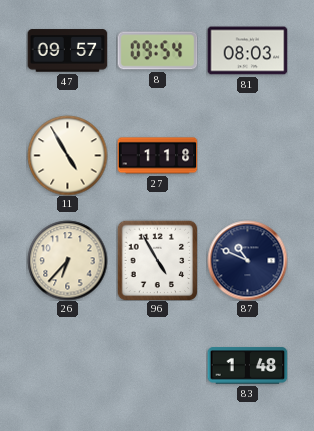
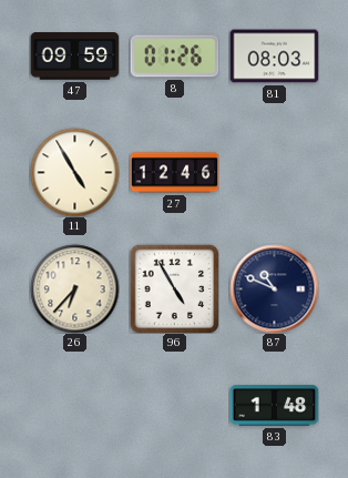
47: 09:57 -> 09:59
8: 09:54 -> 01:26
27: 1:18 -> 12:46
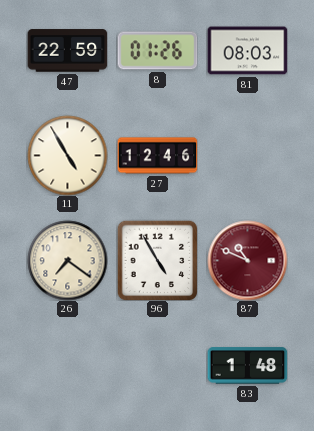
47: 09:59 -> 22:59
26: 6:37 -> 7:21
87 dial: navy -> burgundy
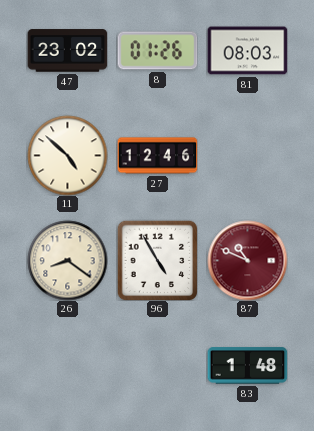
47: 22:59 -> 23:02
11: 4:55 -> 4:52
26: 7:21 -> 8:21
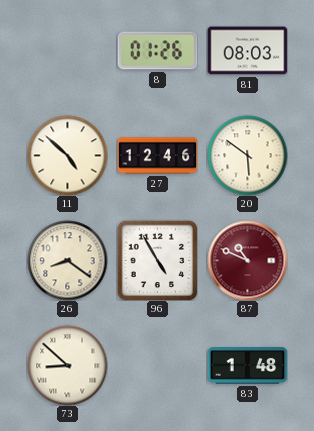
47: 23:02 -> none
20: none -> 5:51
73: none -> 8:52
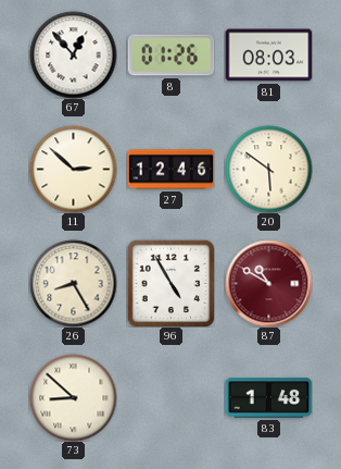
67: none -> 12:53
11: 4:52 -> 2:52
26: 8:21 -> 8:25
87: 10:49 -> 10:50
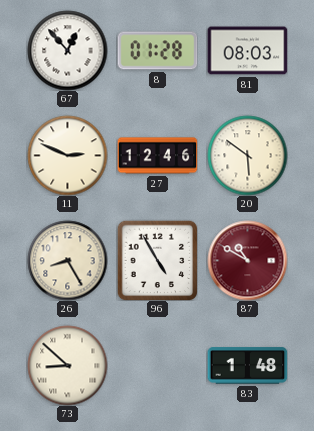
8: 01:26 -> 01:28
11: 2:52 -> 2:49
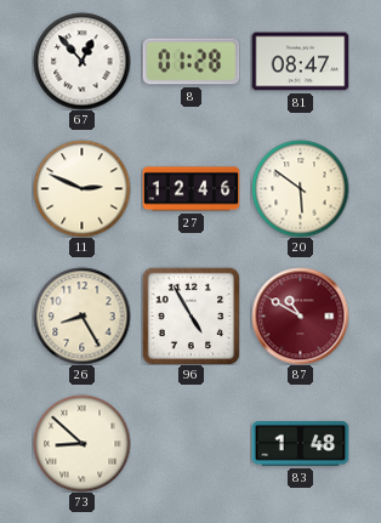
81: 08:03 -> 08:47
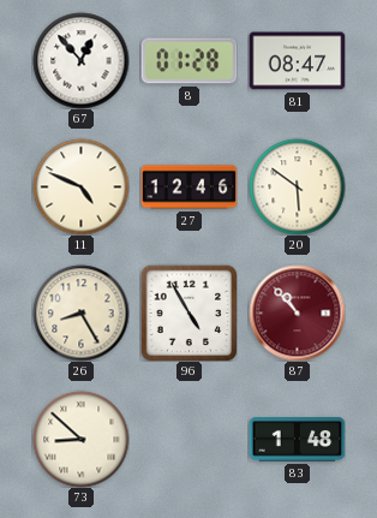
11: 2:49 -> 4:49
87: 10:50 -> 10:53
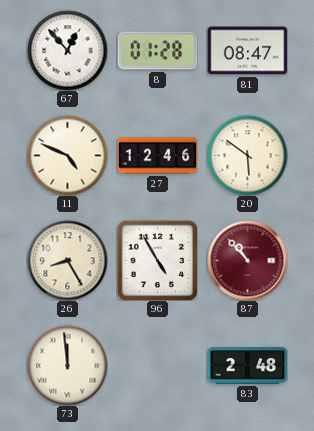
73: 8:52 -> 11:59
83: 1:48 -> 2:48
